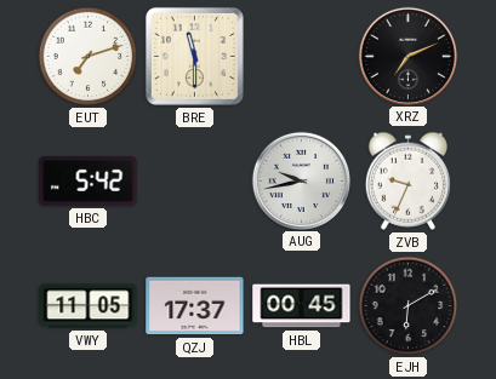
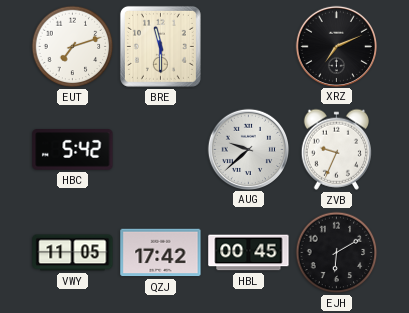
AUG: 9:43 -> 9:38
QZJ: 17:37 -> 17:42
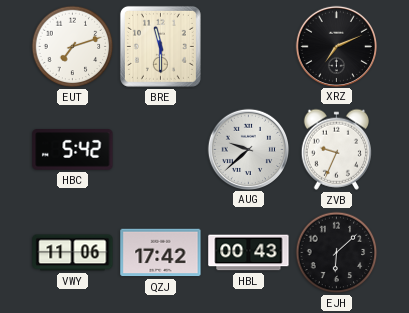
VWY: 11:05 -> 11:06
HBL: 00:45 -> 00:43
EJH: 6:10 -> 6:08
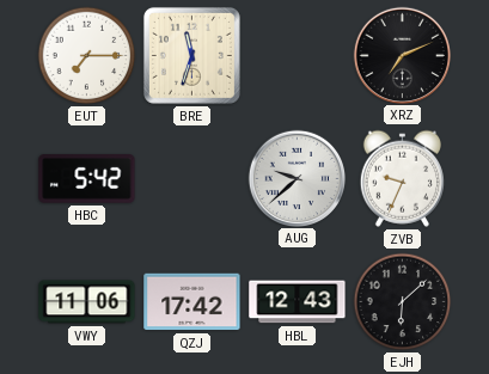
EUT: 7:12 -> 7:15
BRE: 11:30 -> 11:33
HBL: 00:43 -> 12:43
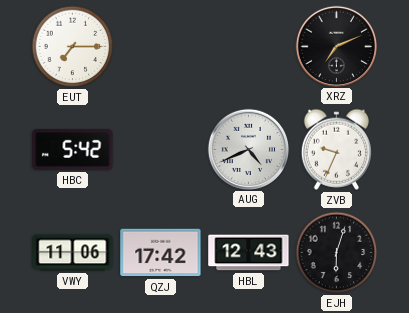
BRE: 11:33 -> none
AUG: 9:38 -> 4:41
EJH: 6:08 -> 6:03
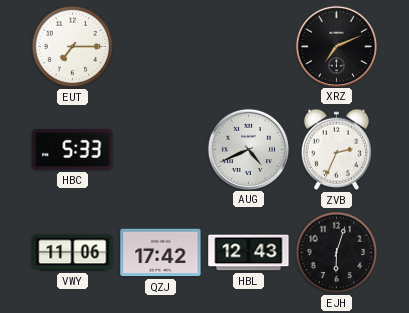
HBC: 5:42 -> 5:33
ZVB: 9:34 -> 2:34
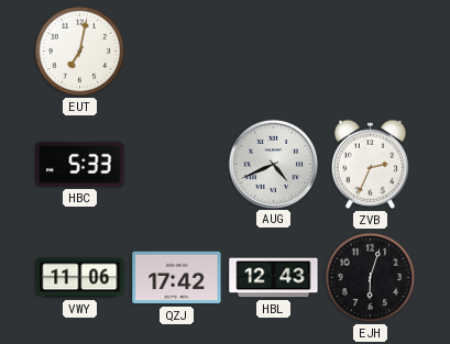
EUT: 7:15 -> 7:02
XRZ: 7:11 -> none
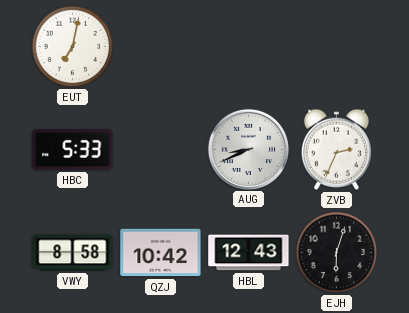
AUG: 4:41 -> 8:41
VWY: 11:06 -> 8:58
QZJ: 17:42 -> 10:42
